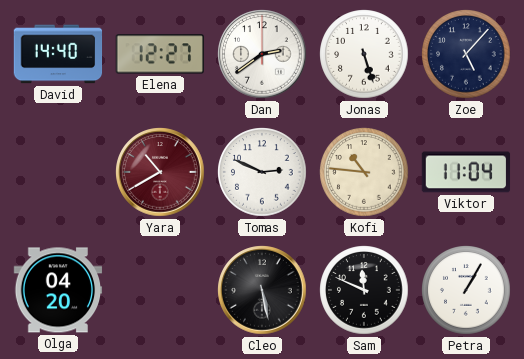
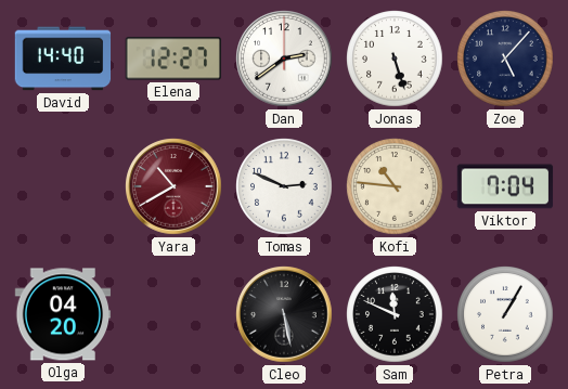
Viktor: 11:04 -> 7:04
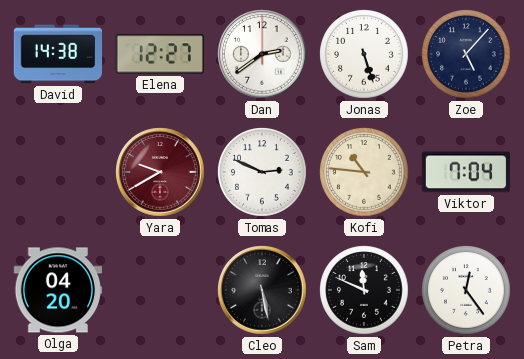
David: 14:40 -> 14:38
Yara: 10:40 -> 9:40
Petra: 1:05 -> 12:24
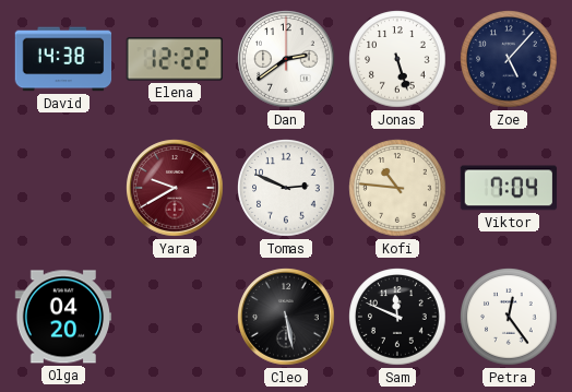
Elena: 12:27 -> 12:22
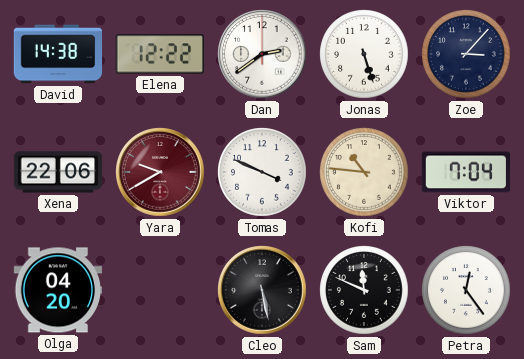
Zoe: 5:07 -> 3:07
Xena: none -> 22:06
Tomas: 2:49 -> 3:49
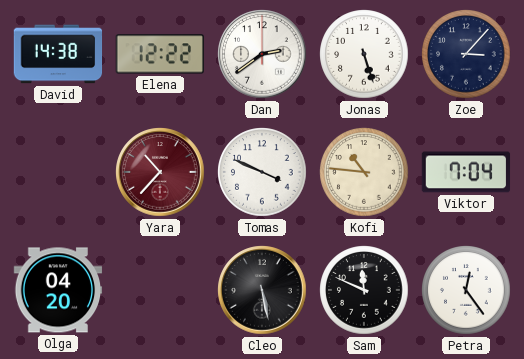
Xena: 22:06 -> none
Yara: 9:40 -> 10:37
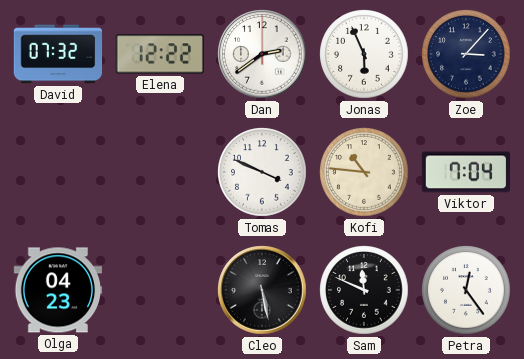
David: 14:38 -> 07:32
Jonas: 5:27 -> 5:56
Yara: 10:37 -> none
Olga: 04:20 -> 04:23
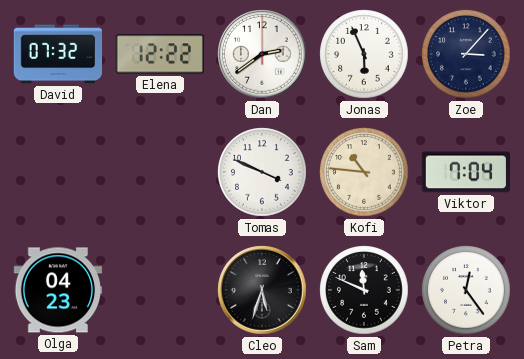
Cleo: 5:28 -> 5:33
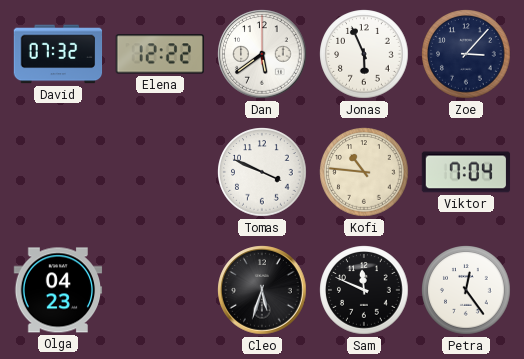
Dan: 2:39 -> 5:39
